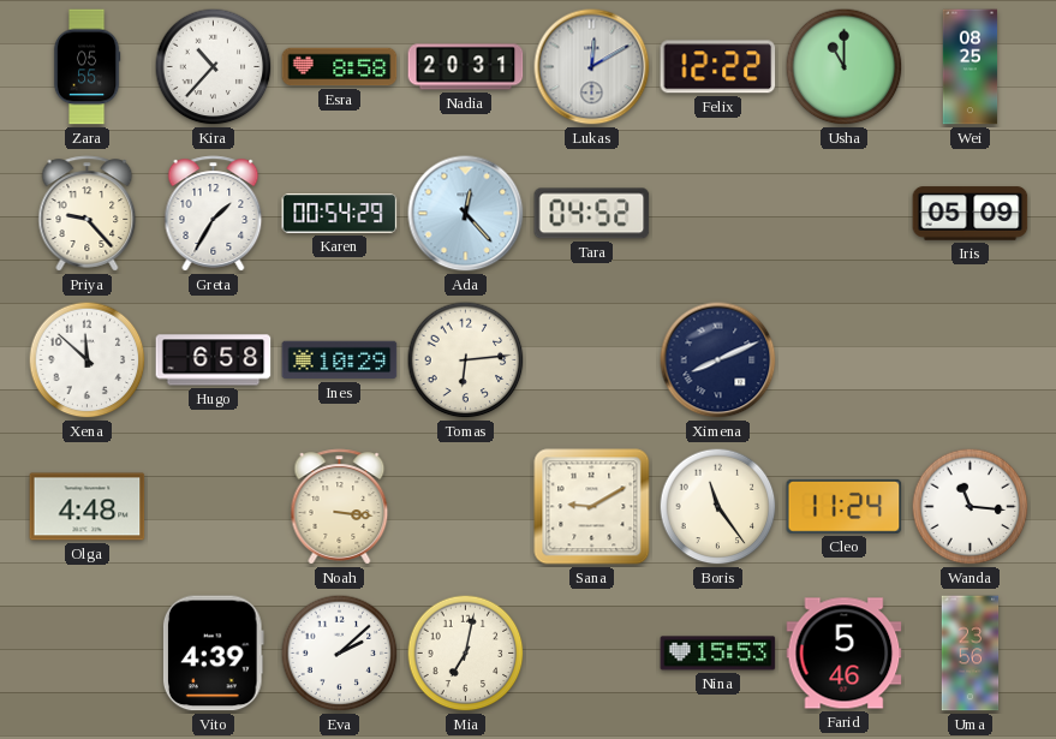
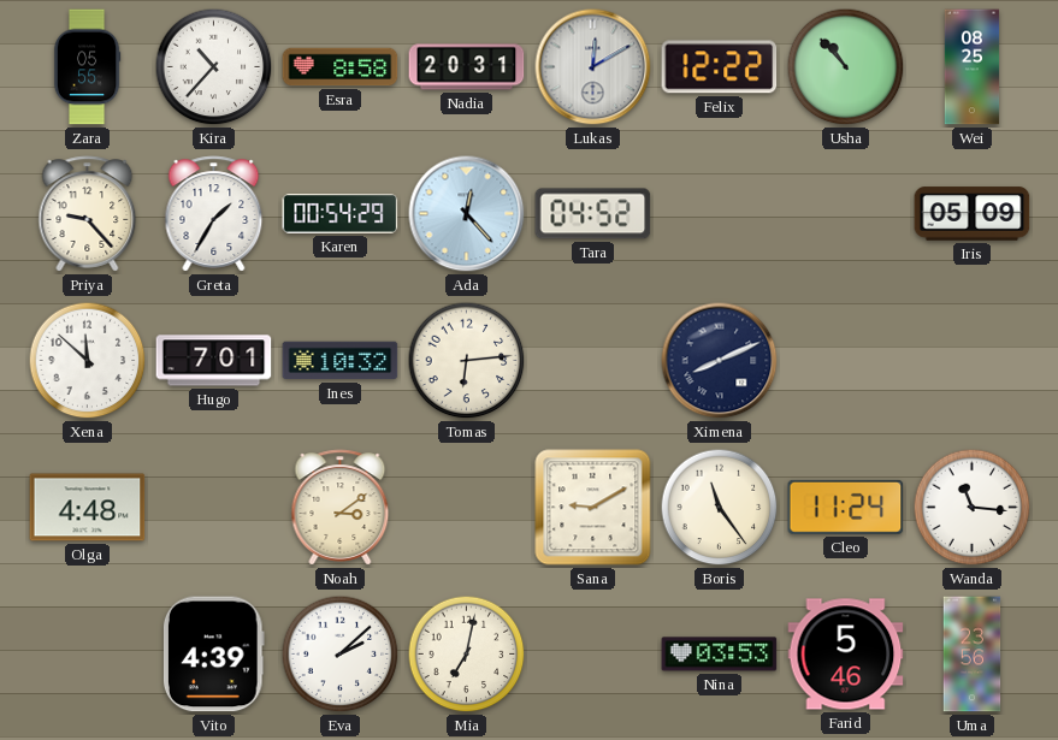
Usha: 11:00 -> 10:53
Hugo: 6:58 -> 7:01
Ines: 10:29 -> 10:32
Noah: 3:16 -> 3:09
Nina: 15:53 -> 03:53
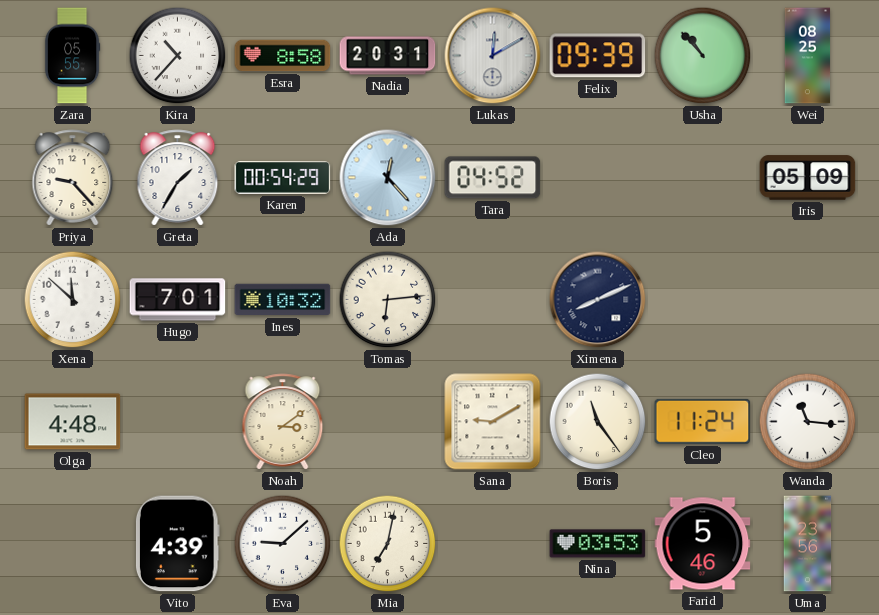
Felix: 12:22 -> 09:39
Eva: 2:08 -> 9:08
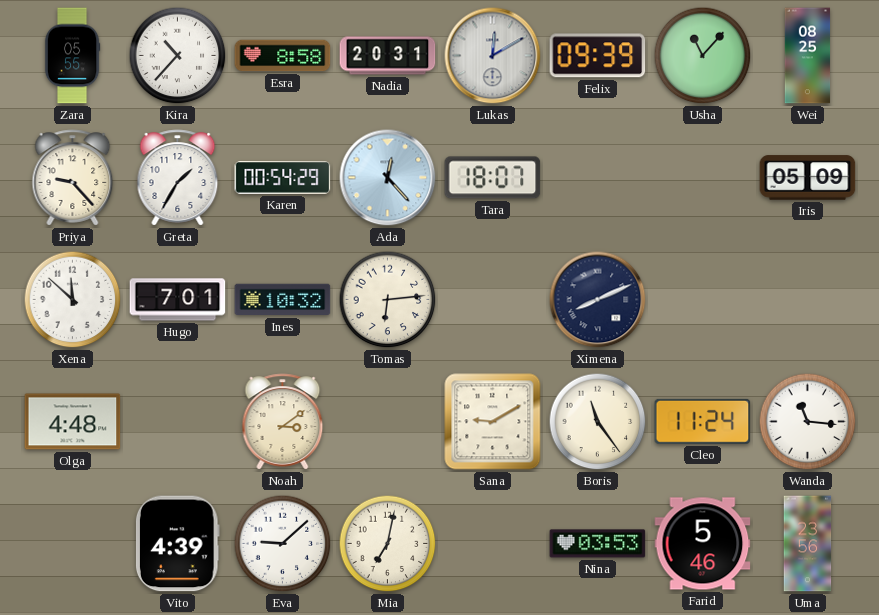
Usha: 10:53 -> 11:07
Tara: 04:52 -> 18:07
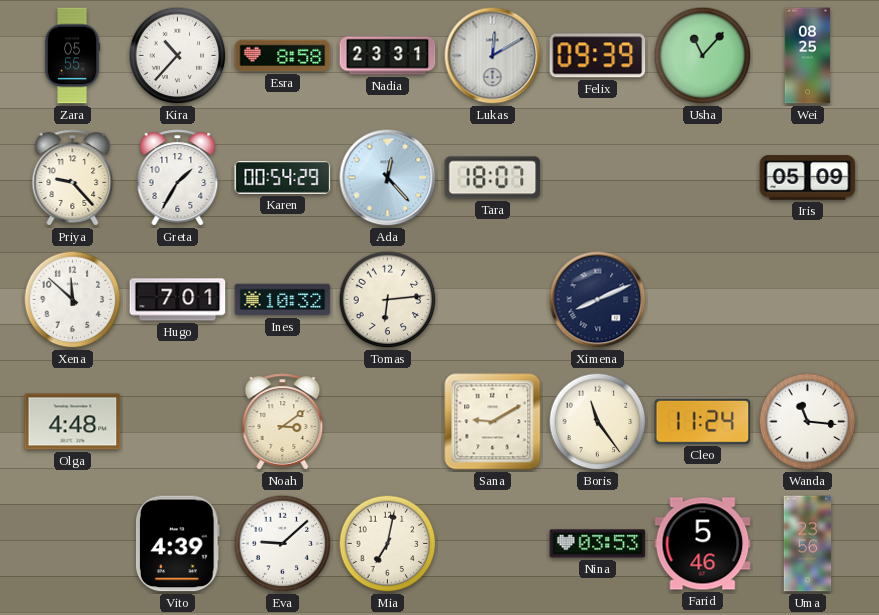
Nadia: 20:31 -> 23:31
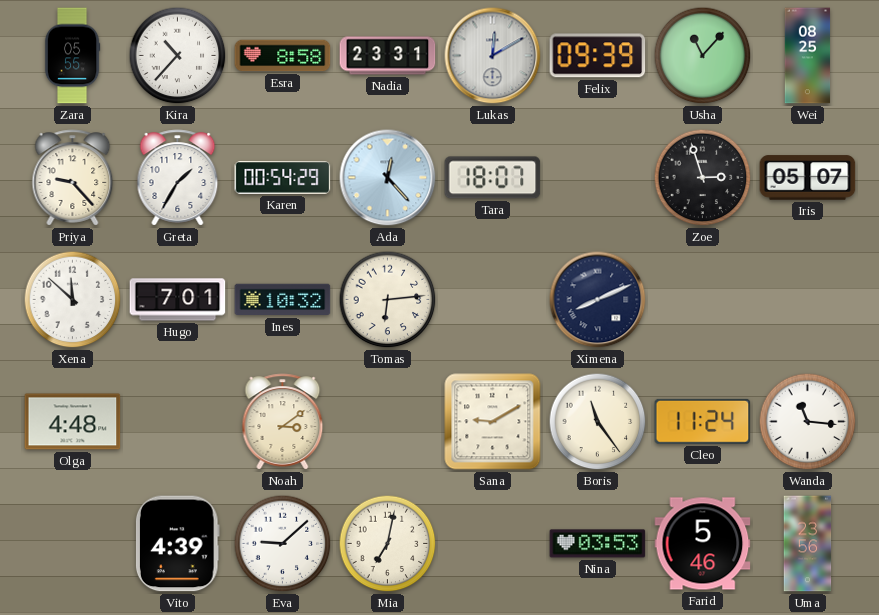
Zoe: none -> 2:57
Iris: 05:09 -> 05:07
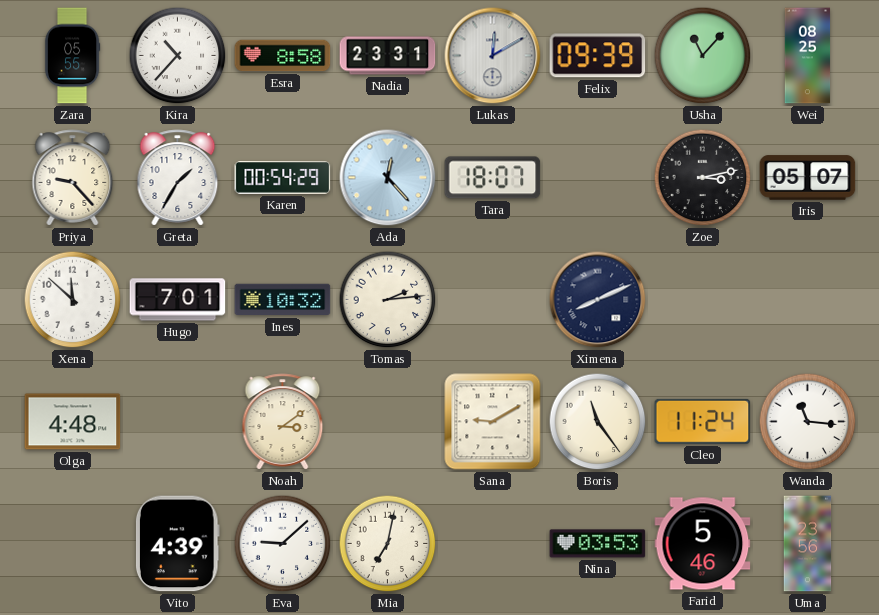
Zoe: 2:57 -> 3:13
Tomas: 6:14 -> 2:14
